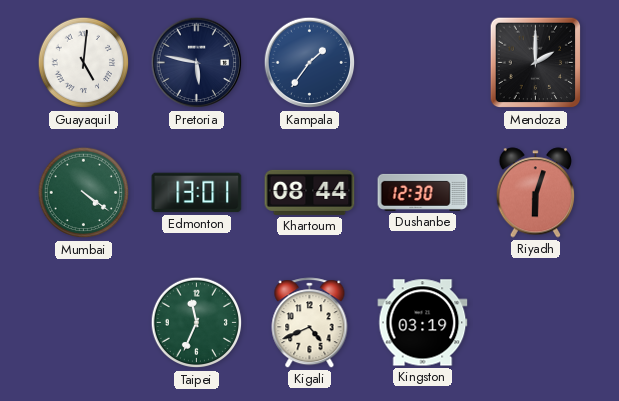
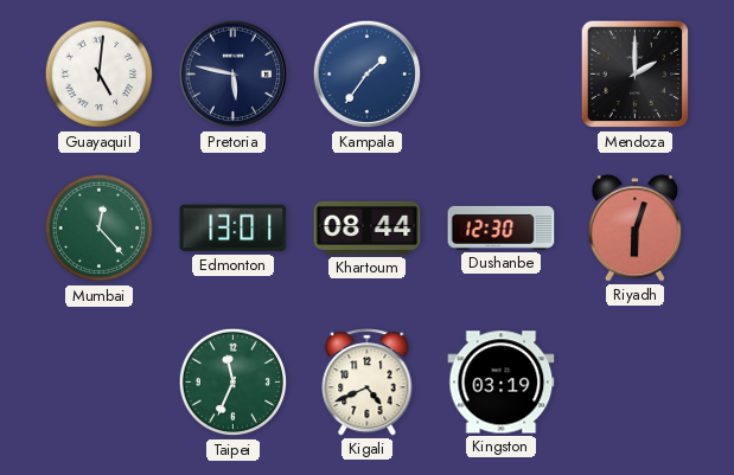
Mumbai: 4:21 -> 12:23
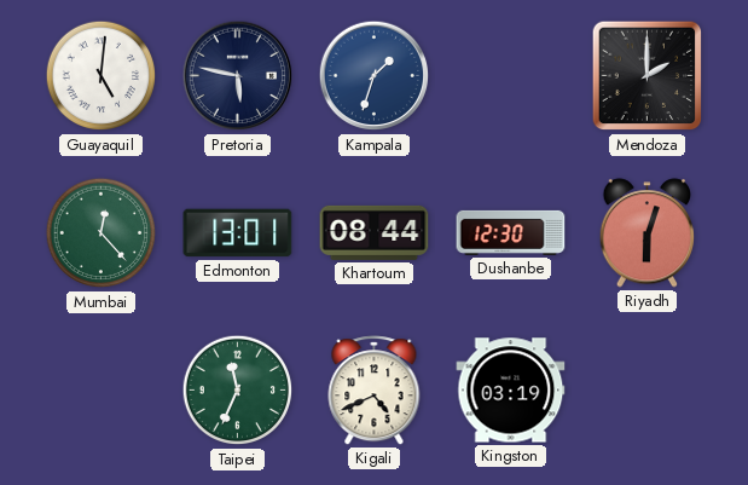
Kampala: 1:36 -> 1:33
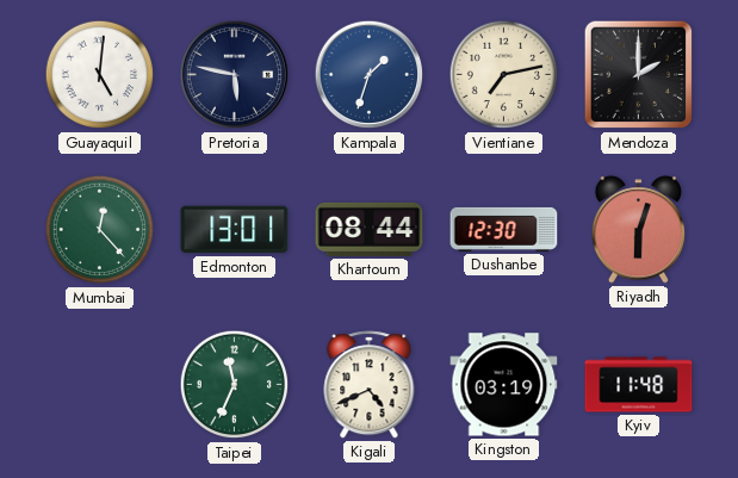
Vientiane: none -> 7:13
Kyiv: none -> 11:48
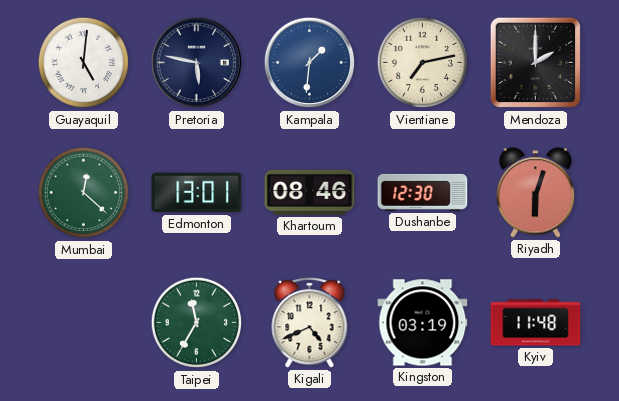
Kampala: 1:33 -> 1:31
Mumbai: 12:23 -> 12:22
Khartoum: 08:44 -> 08:46
Taipei: 11:34 -> 11:35
